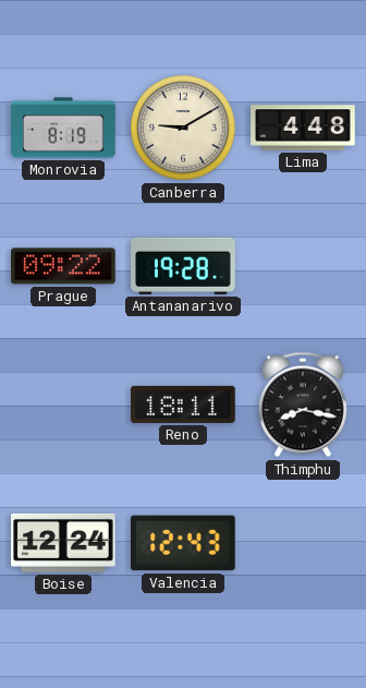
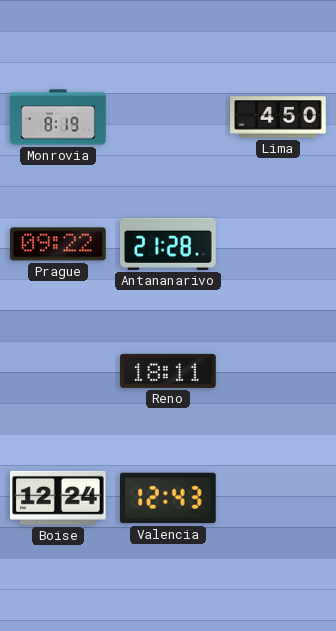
Canberra: 9:10 -> none
Lima: 4:48 -> 4:50
Antananarivo: 19:28 -> 21:28
Thimphu: 8:17 -> none
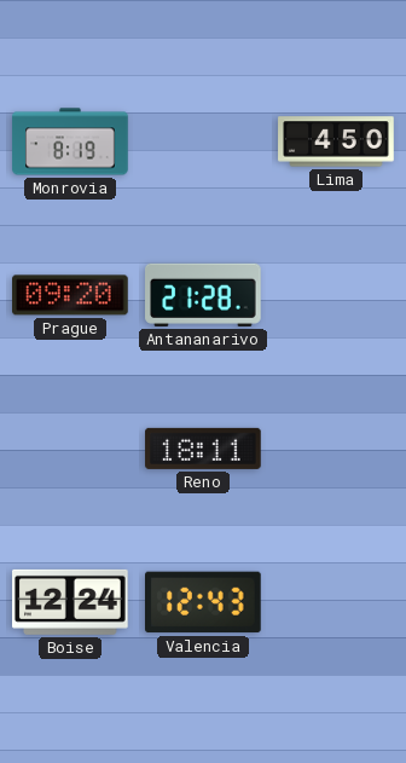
Prague: 09:22 -> 09:20
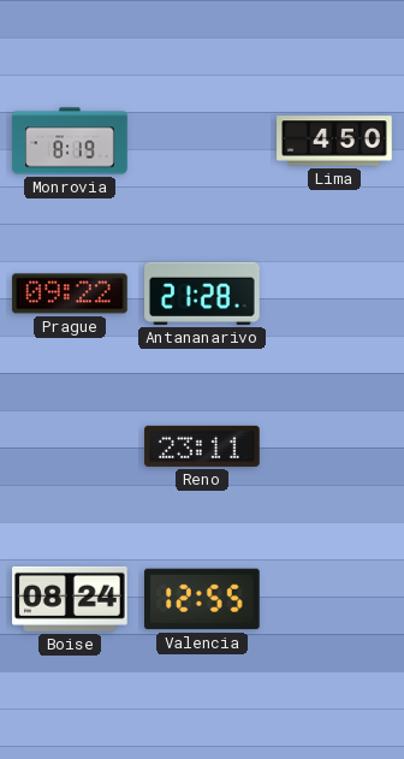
Prague: 09:20 -> 09:22
Reno: 18:11 -> 23:11
Boise: 12:24 -> 08:24
Valencia: 12:43 -> 12:55
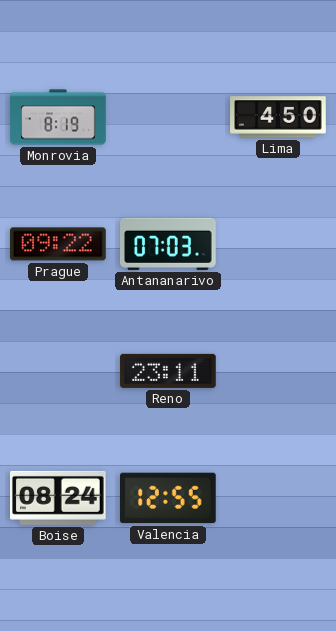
Antananarivo: 21:28 -> 07:03
